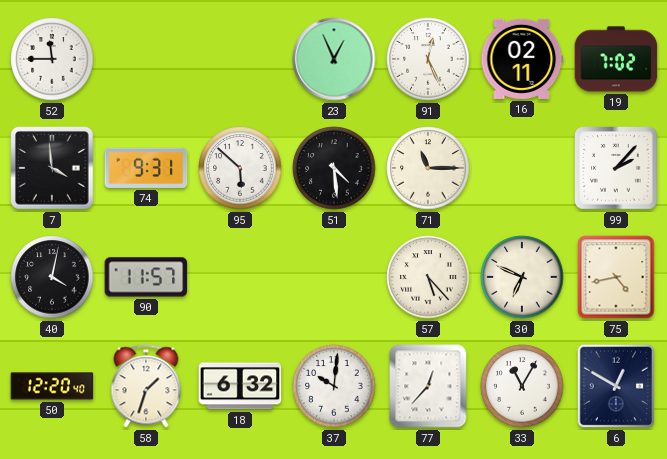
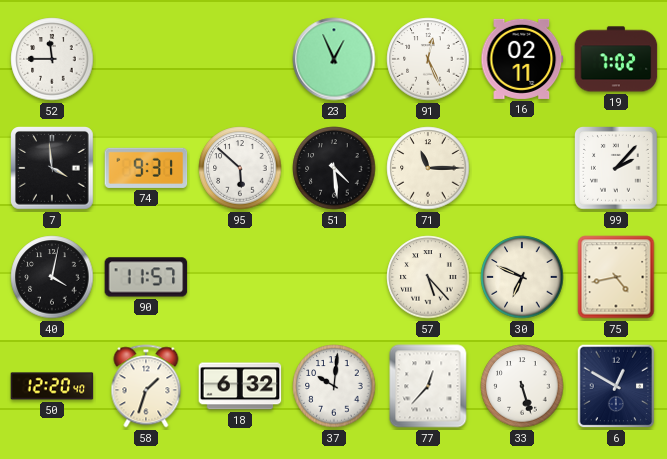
33: 11:05 -> 5:27
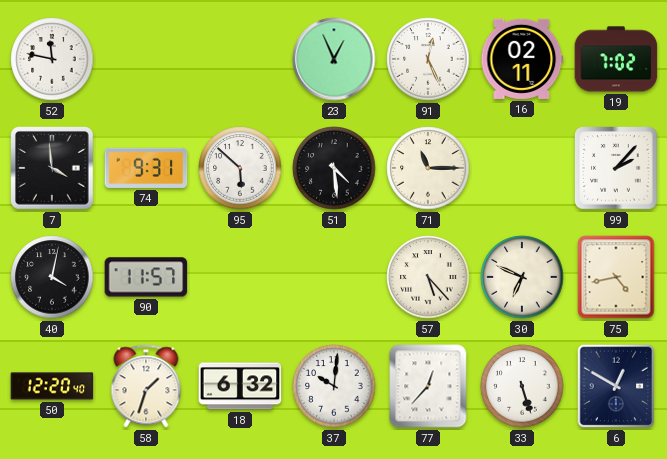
52: 11:45 -> 11:47
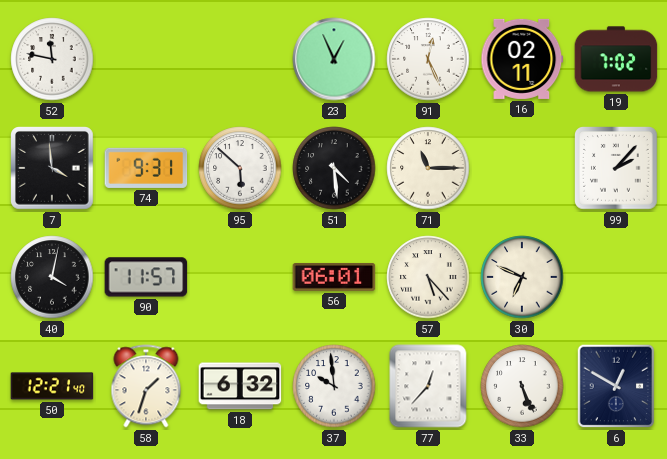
56: none -> 06:01
75: 4:43 -> none
50: 12:20 -> 12:21
37: 10:01 -> 9:59
33: 5:27 -> 5:26
